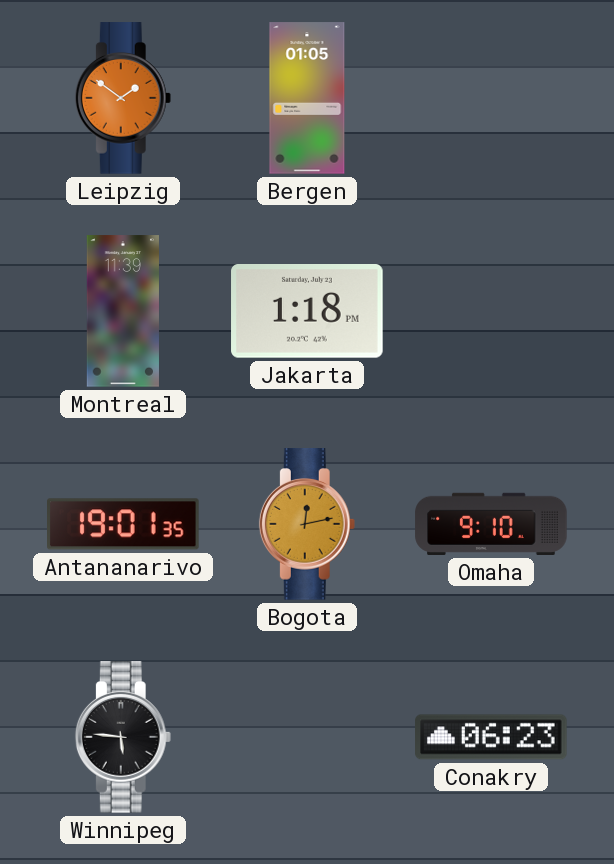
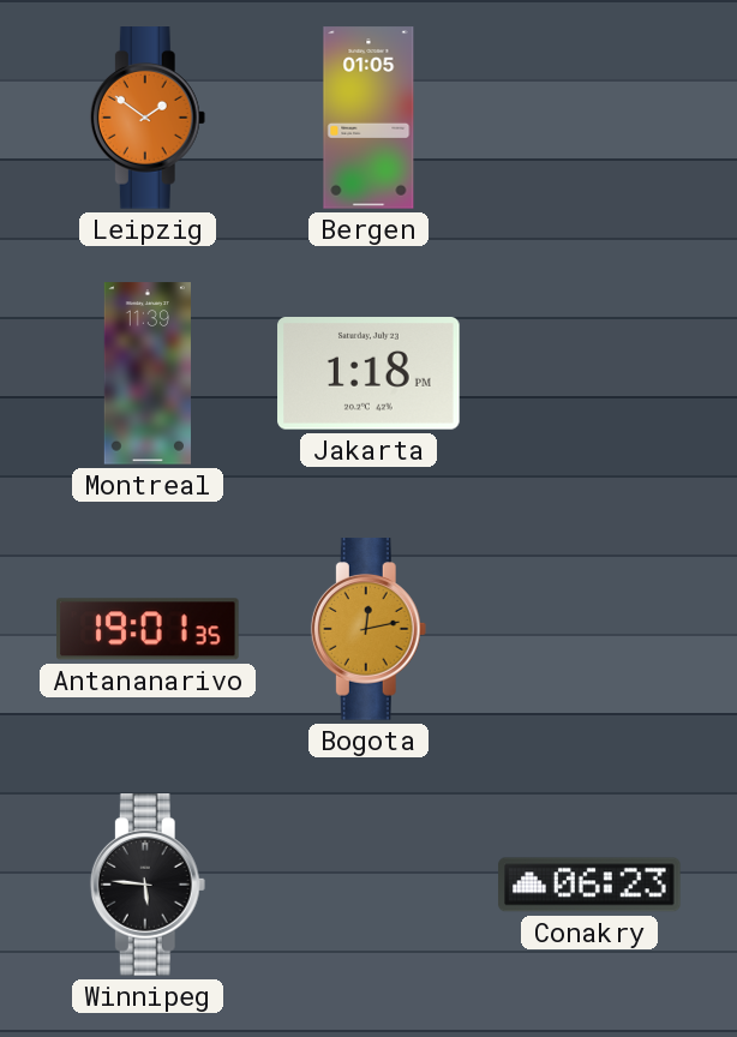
Omaha: 9:10 -> none
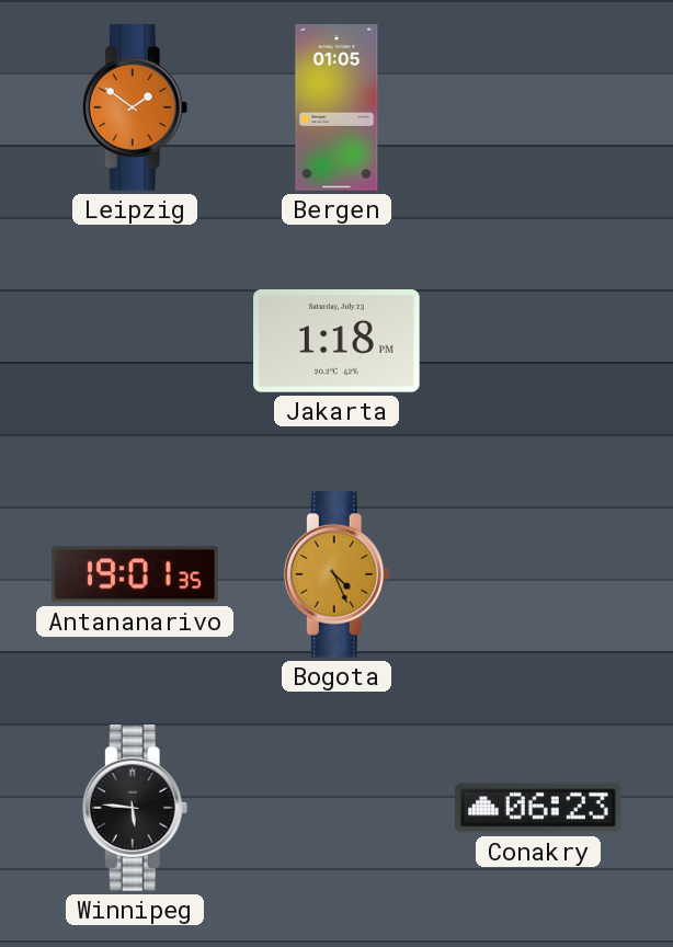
Montreal: 11:39 -> none
Bogota: 12:13 -> 4:26
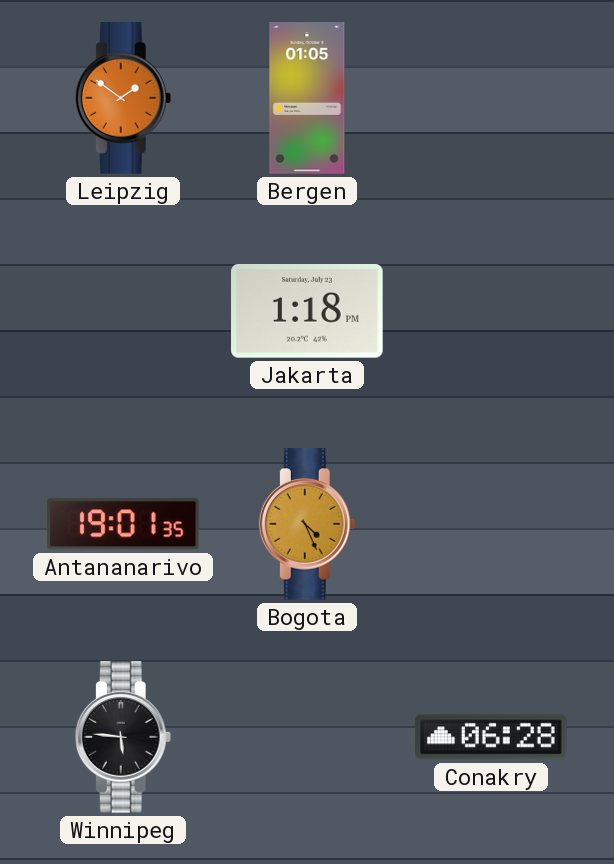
Conakry: 06:23 -> 06:28
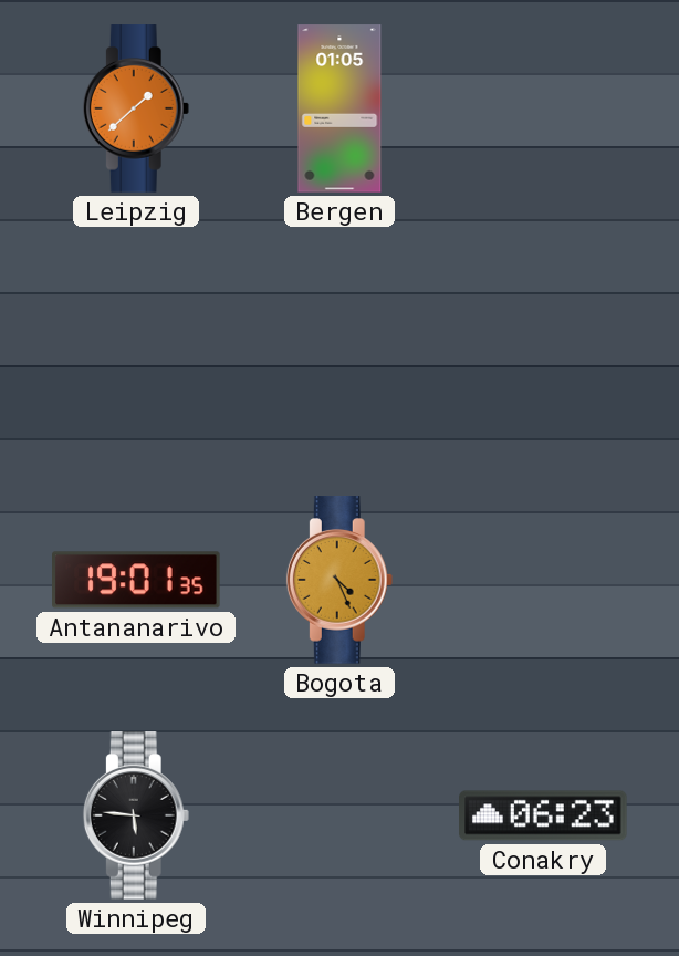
Leipzig: 1:51 -> 1:38
Jakarta: 1:18 -> none
Conakry: 06:28 -> 06:23
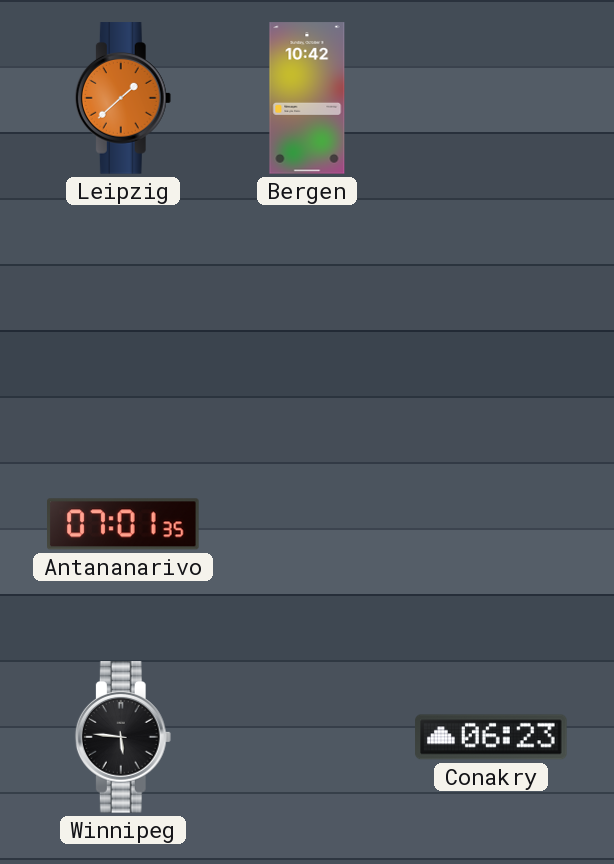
Bergen: 01:05 -> 10:42
Antananarivo: 19:01 -> 07:01
Bogota: 4:26 -> none
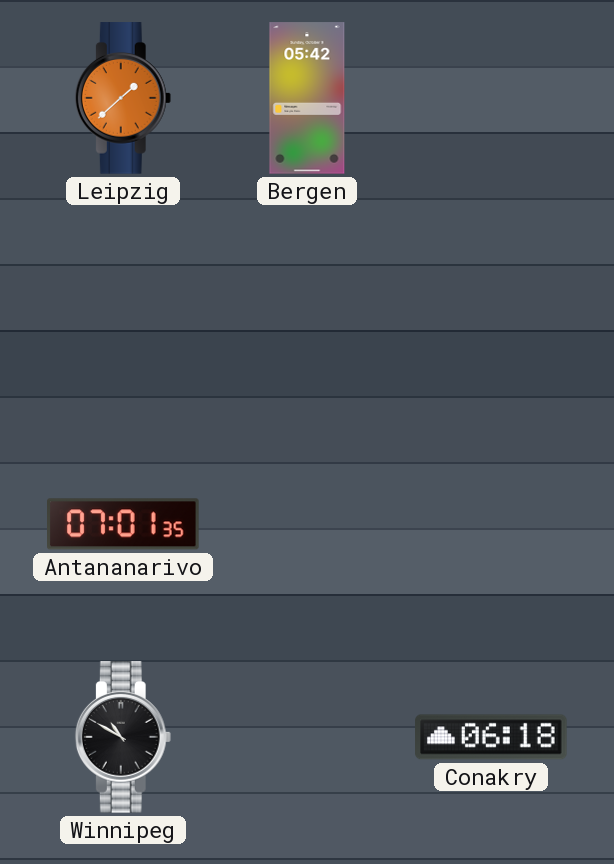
Bergen: 10:42 -> 05:42
Winnipeg: 5:46 -> 10:50
Conakry: 06:23 -> 06:18
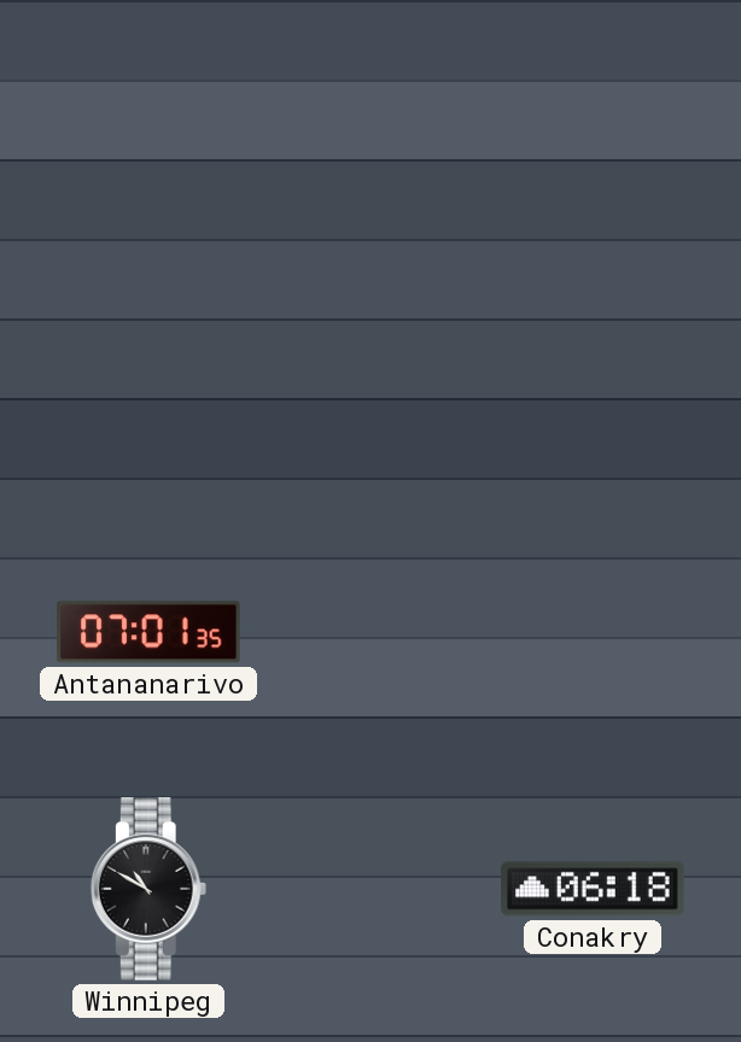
Leipzig: 1:38 -> none
Bergen: 05:42 -> none
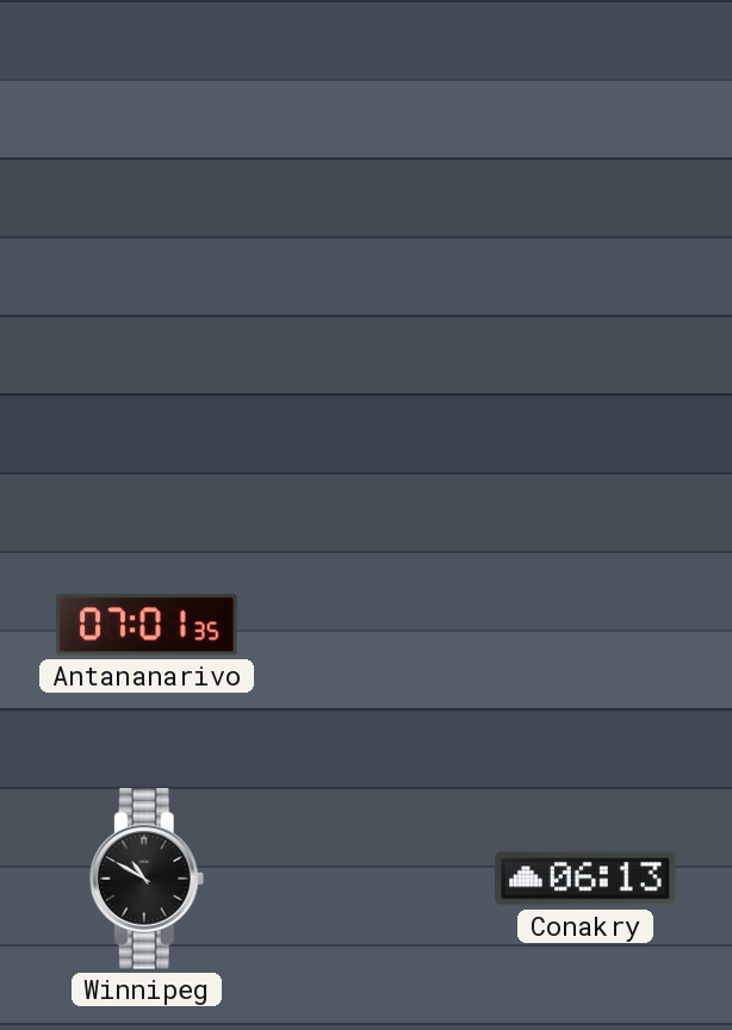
Conakry: 06:18 -> 06:13
